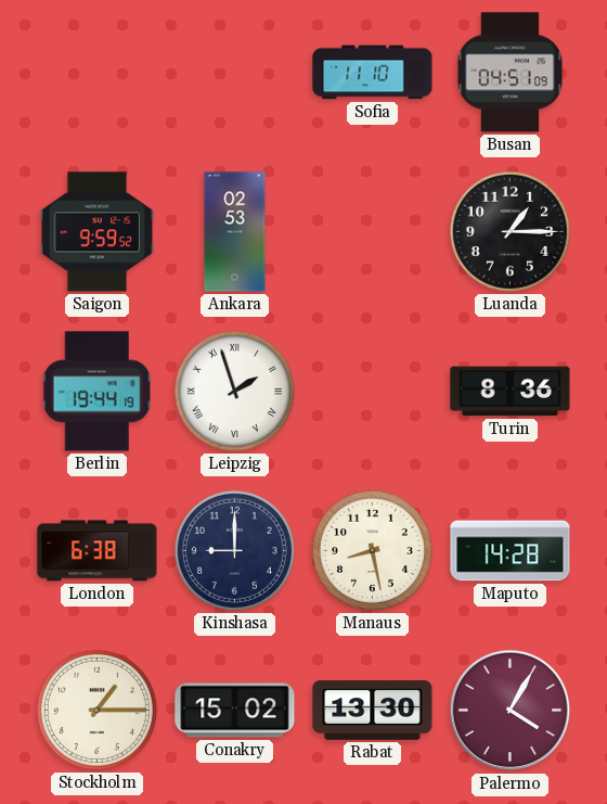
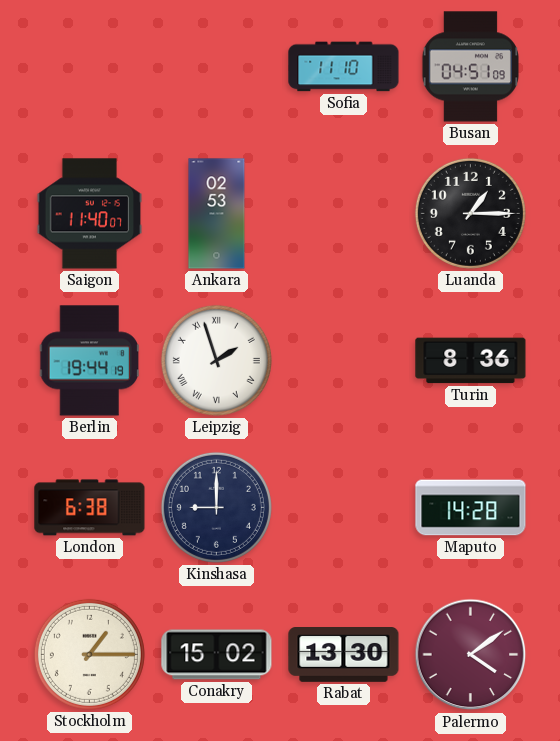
Saigon: 9:59 -> 11:40
Manaus: 8:28 -> none
Palermo: 4:05 -> 4:09
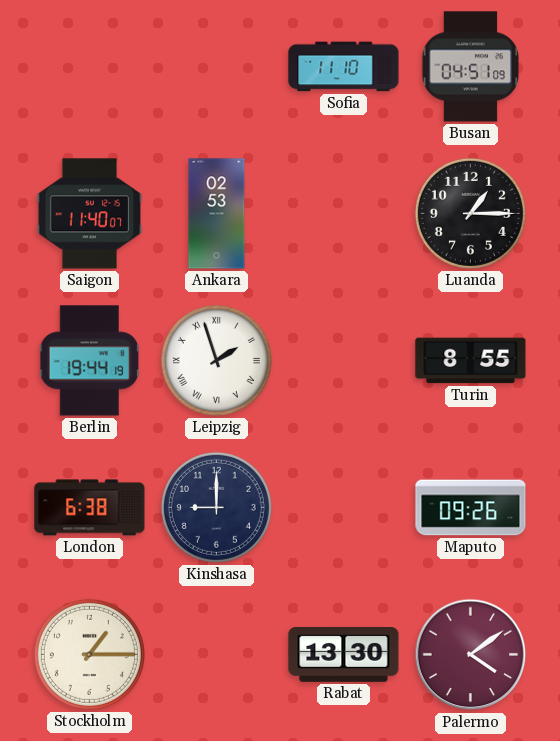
Turin: 8:36 -> 8:55
Maputo: 14:28 -> 09:26
Conakry: 15:02 -> none
